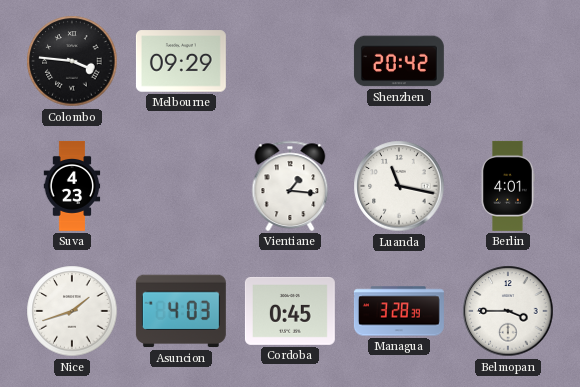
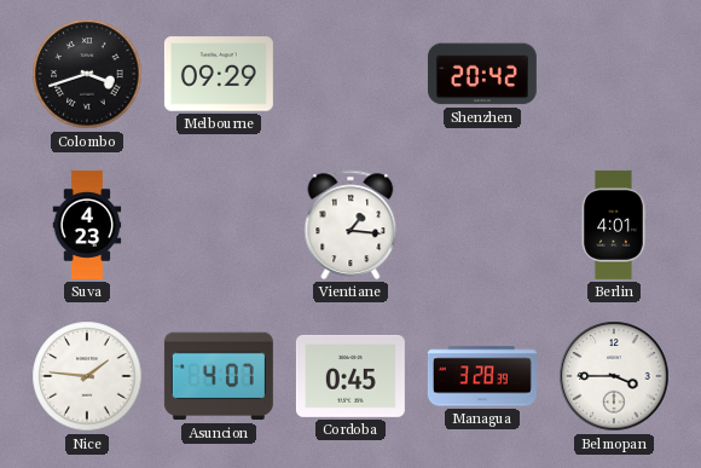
Colombo: 3:46 -> 3:42
Luanda: 11:17 -> none
Nice: 1:42 -> 1:46
Asuncion: 4:03 -> 4:07
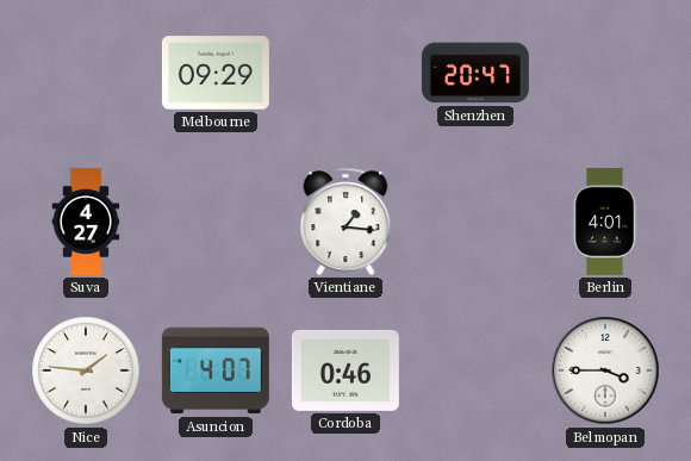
Colombo: 3:42 -> none
Shenzhen: 20:42 -> 20:47
Suva: 4:23 -> 4:27
Cordoba: 0:45 -> 0:46
Managua: 3:28 -> none
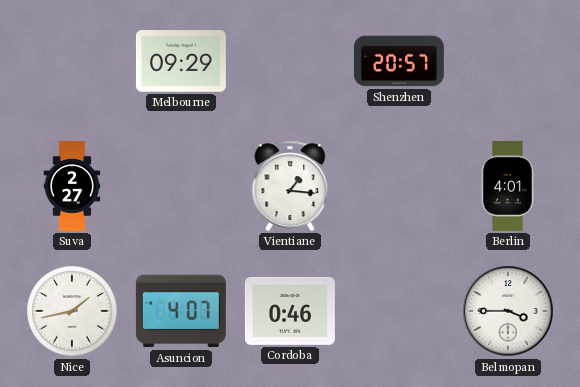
Shenzhen: 20:47 -> 20:57
Suva: 4:27 -> 2:27
Nice: 1:46 -> 1:43
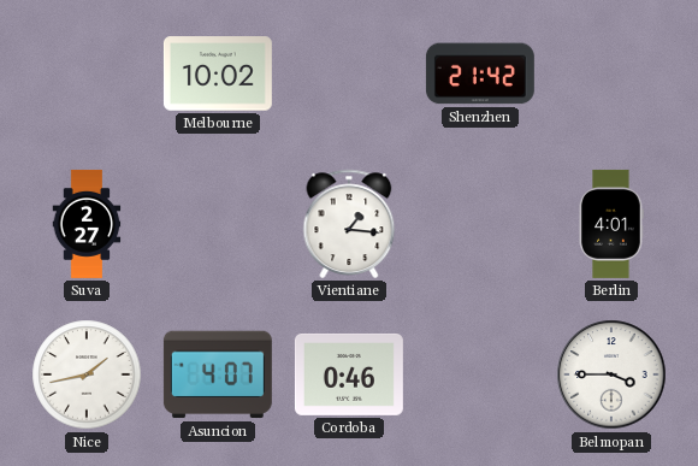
Melbourne: 09:29 -> 10:02
Shenzhen: 20:57 -> 21:42
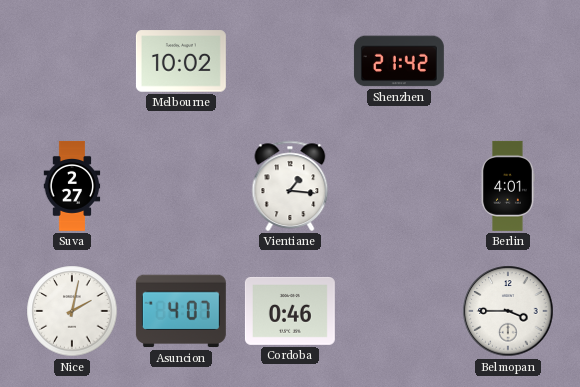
Nice: 1:43 -> 2:02
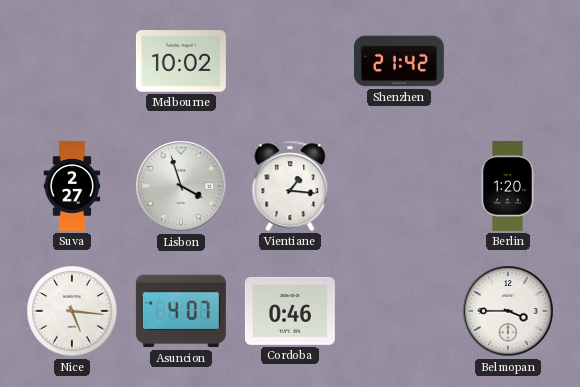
Lisbon: none -> 3:57
Berlin: 4:01 -> 1:20
Nice: 2:02 -> 5:16
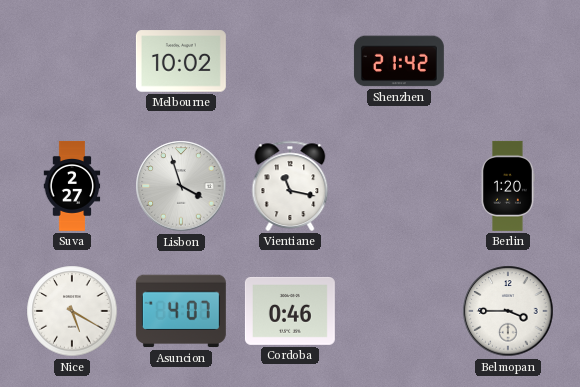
Vientiane: 1:16 -> 11:17
Nice: 5:16 -> 5:20
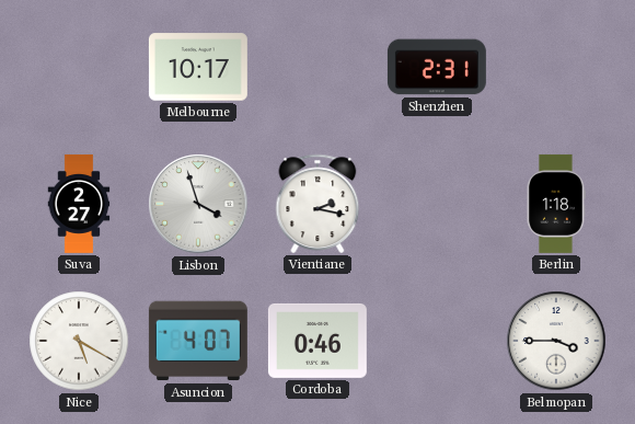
Melbourne: 10:02 -> 10:17
Shenzhen: 21:42 -> 2:31
Vientiane: 11:17 -> 2:17
Berlin: 1:20 -> 1:18
